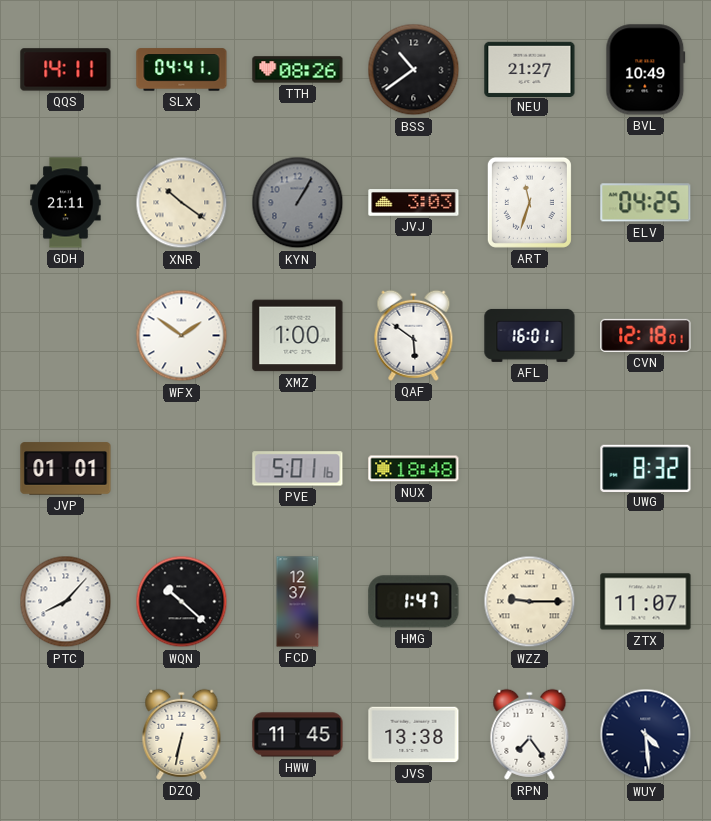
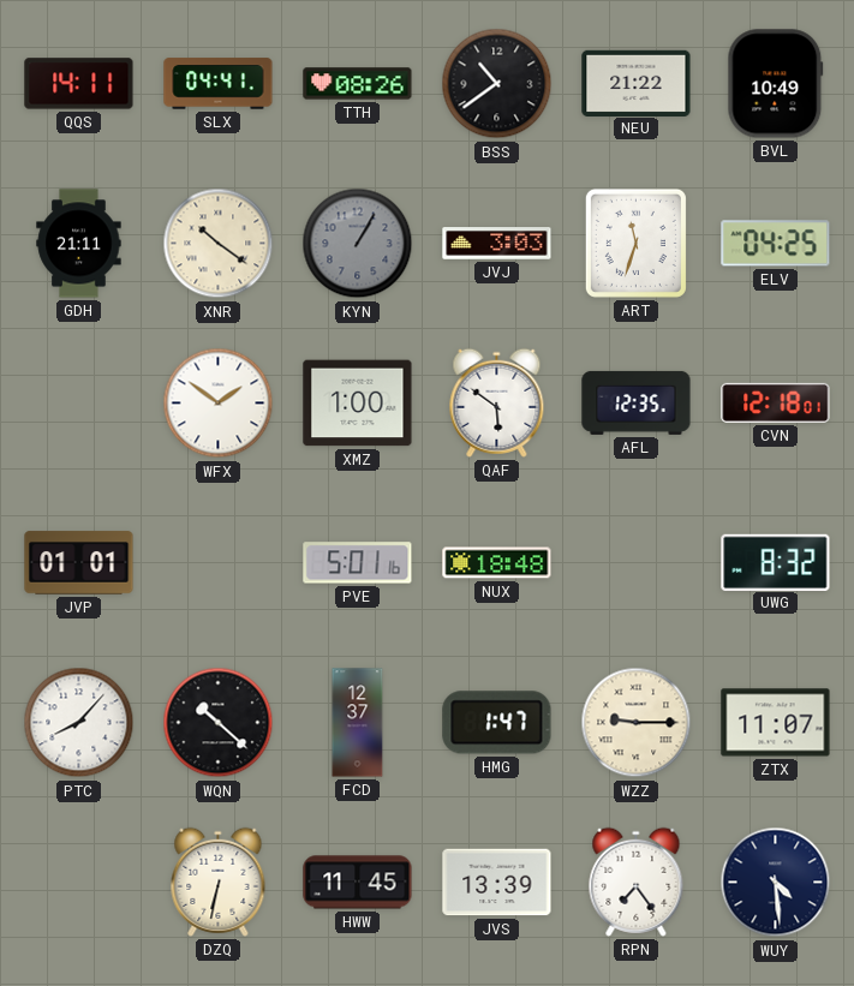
NEU: 21:27 -> 21:22
AFL: 16:01 -> 12:35
JVS: 13:38 -> 13:39
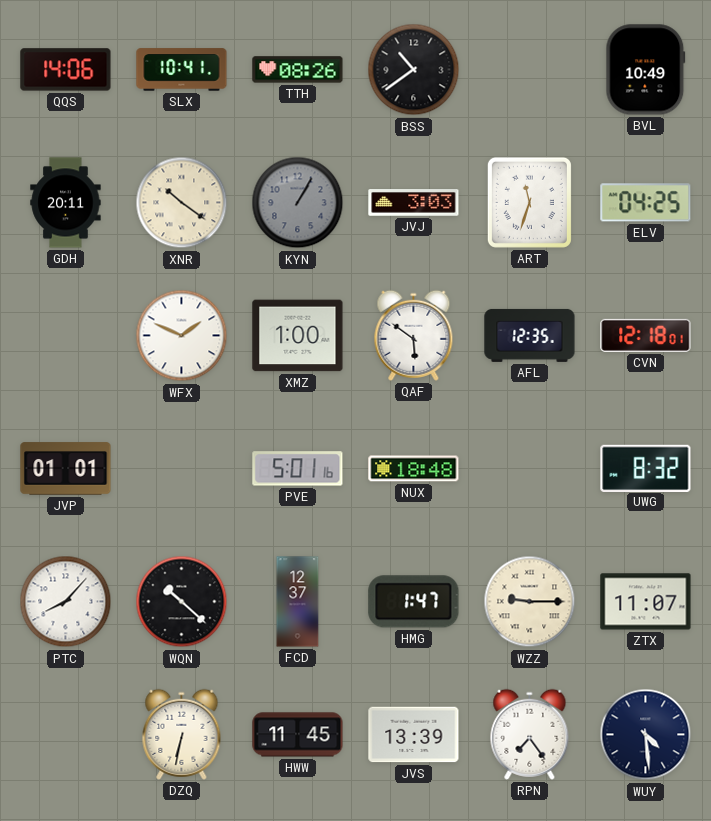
QQS: 14:11 -> 14:06
SLX: 04:41 -> 10:41
NEU: 21:22 -> none
GDH: 21:11 -> 20:11
WFX: 1:51 -> 1:49
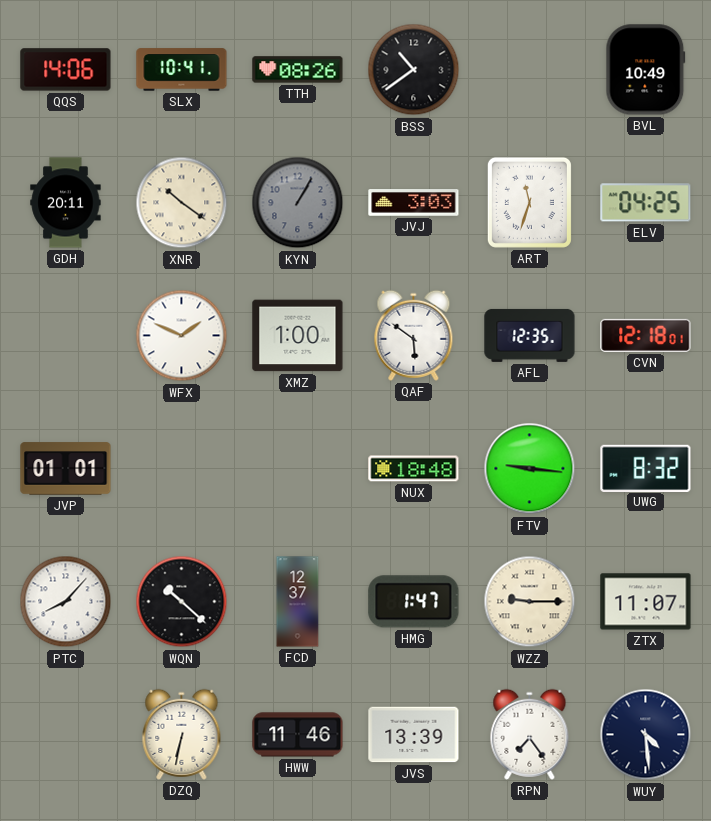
PVE: 5:01 -> none
FTV: none -> 9:16
HWW: 11:45 -> 11:46
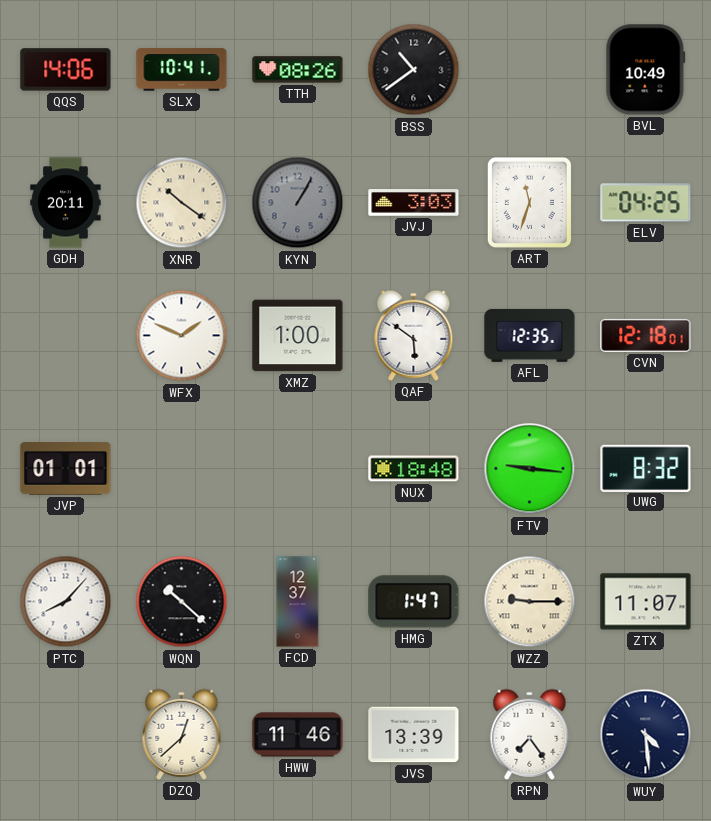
DZQ: 6:32 -> 12:38
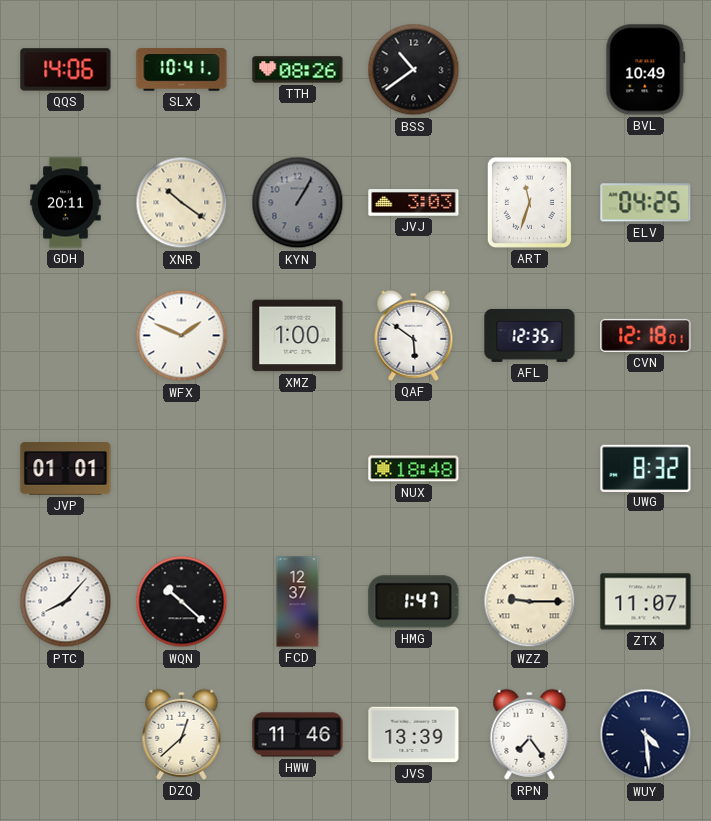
FTV: 9:16 -> none
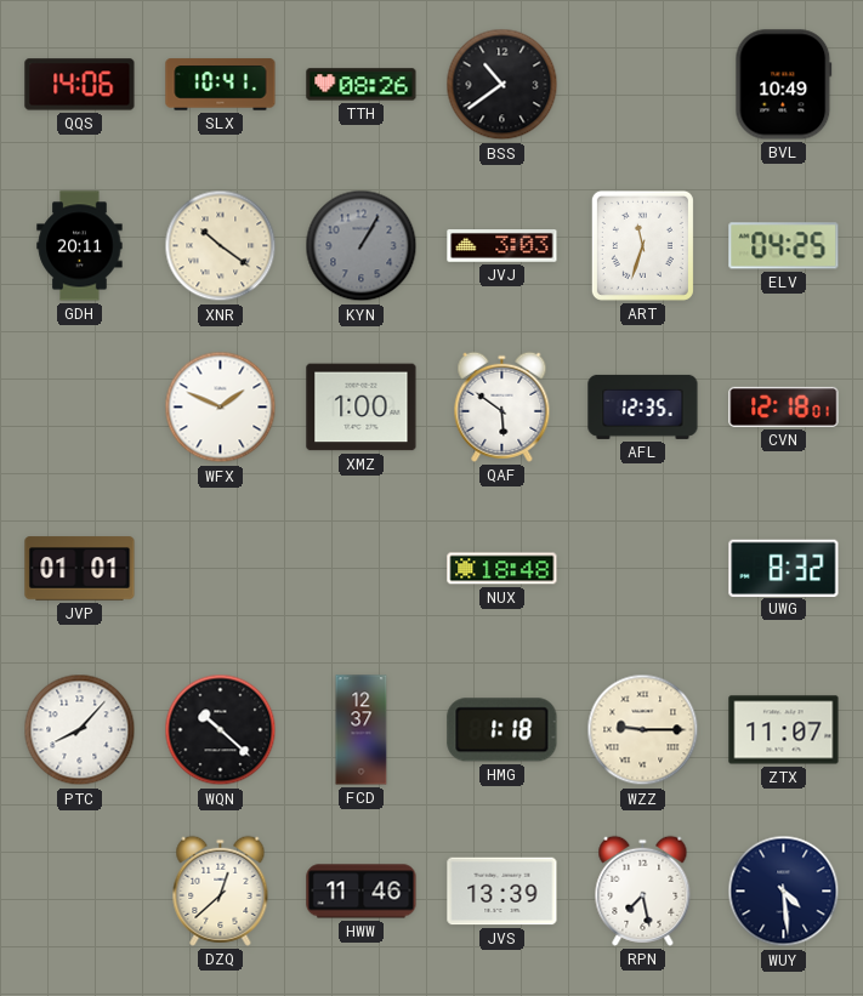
HMG: 1:47 -> 1:18
RPN: 7:24 -> 7:28
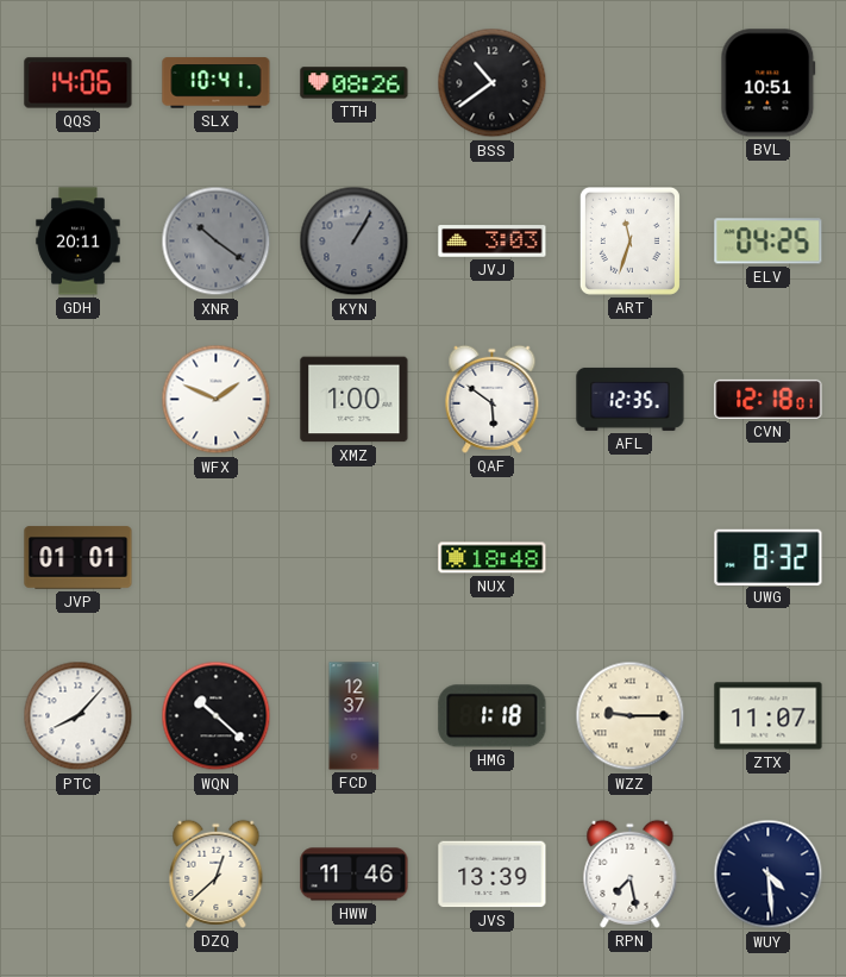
BVL: 10:49 -> 10:51
XNR dial: cream -> grey
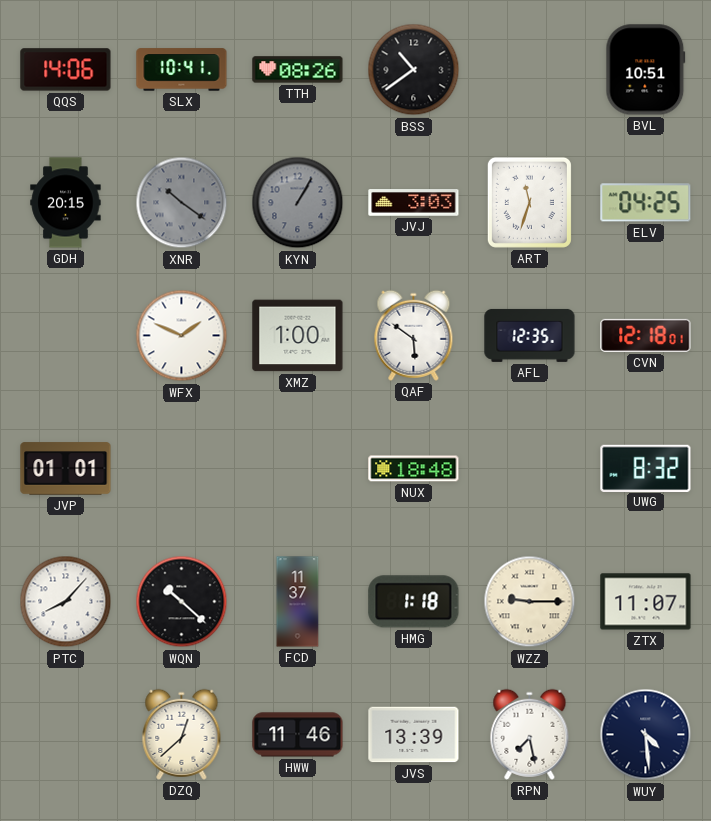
GDH: 20:11 -> 20:15
FCD: 12:37 -> 11:37
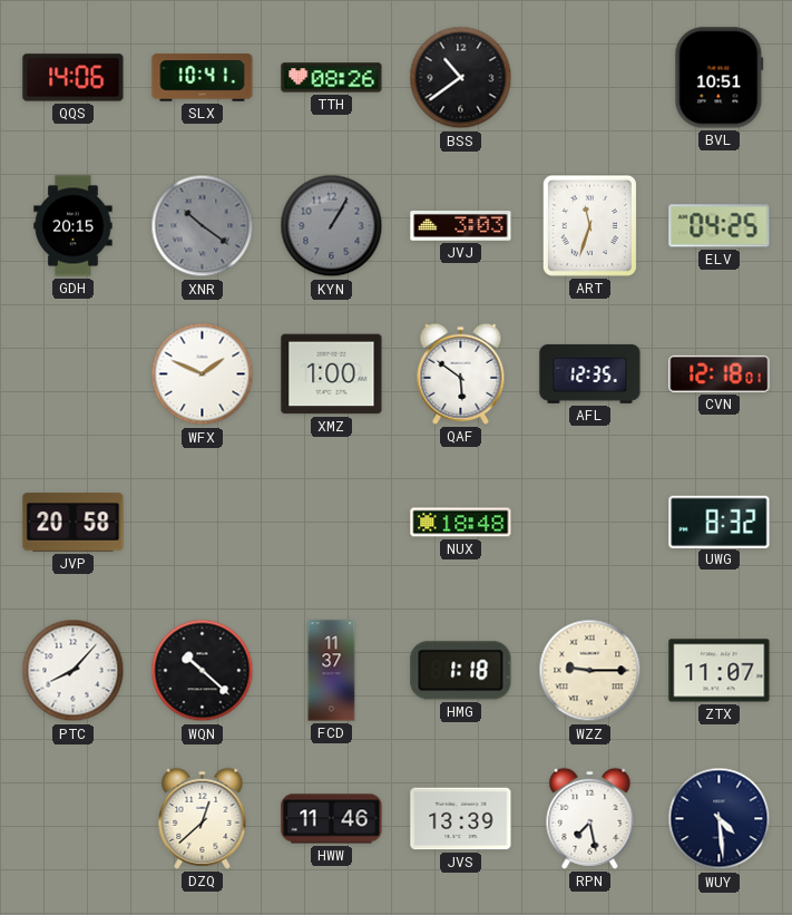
JVP: 01:01 -> 20:58
